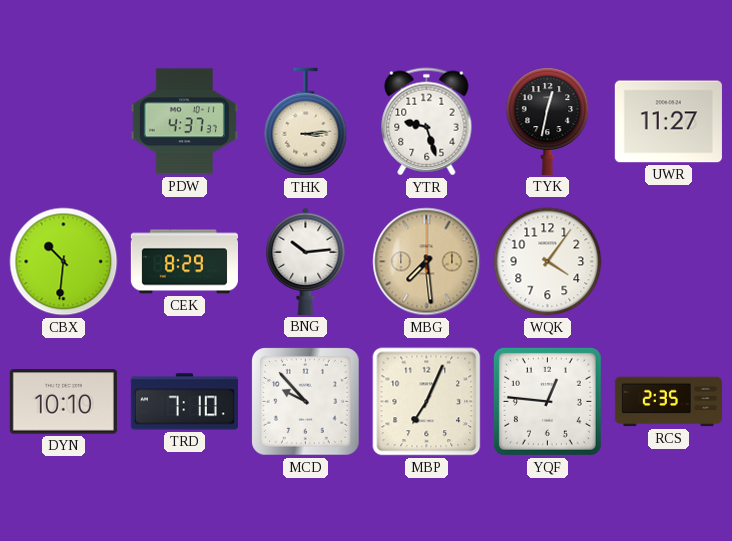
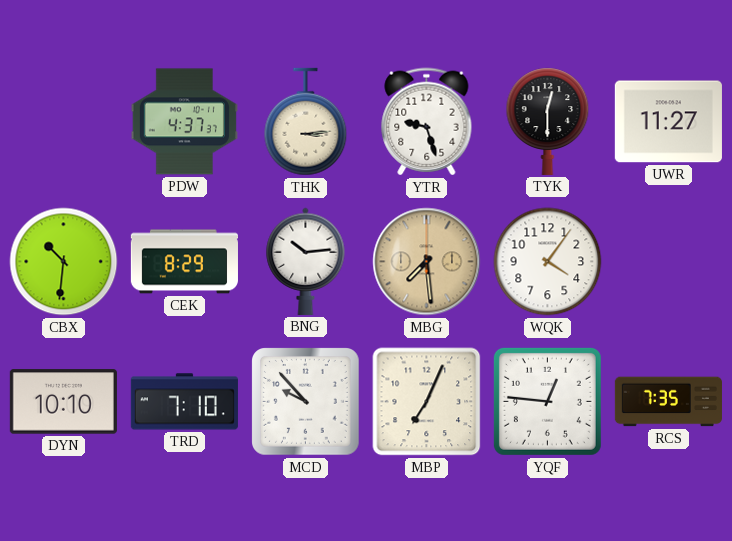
TYK: 12:32 -> 12:30
RCS: 2:35 -> 7:35
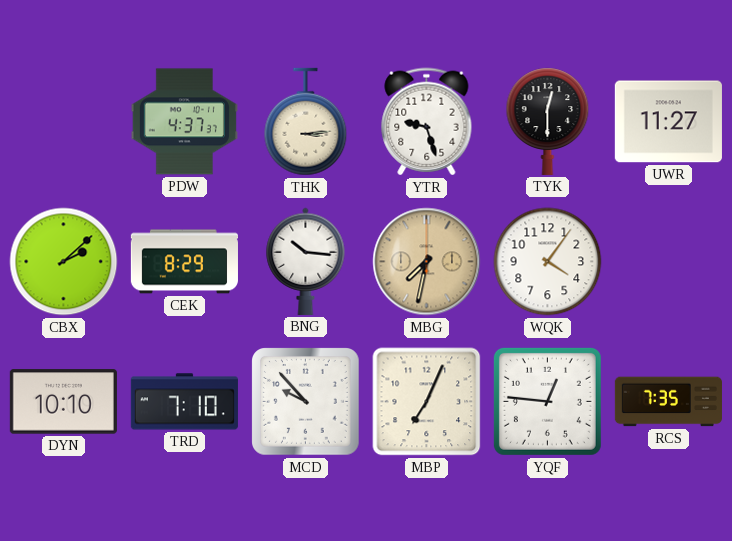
CBX: 10:31 -> 2:08
BNG: 10:14 -> 10:16
MBG: 7:29 -> 7:32
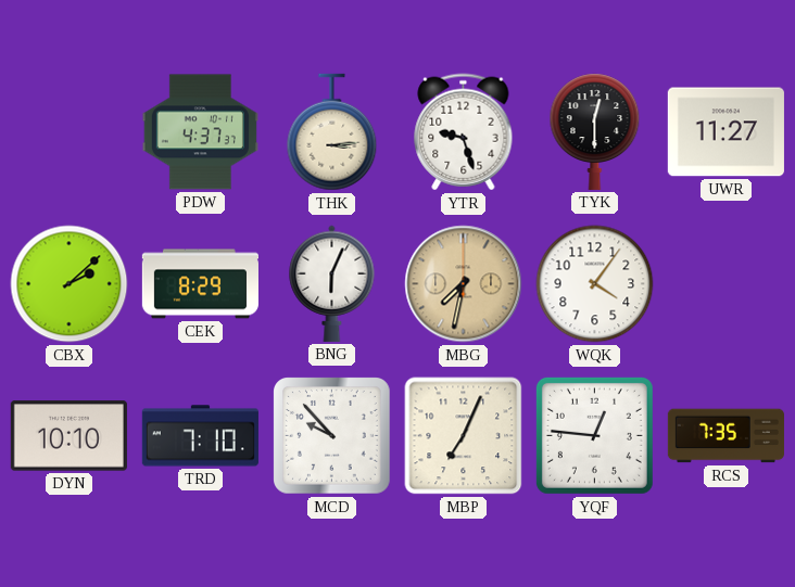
BNG: 10:16 -> 6:04
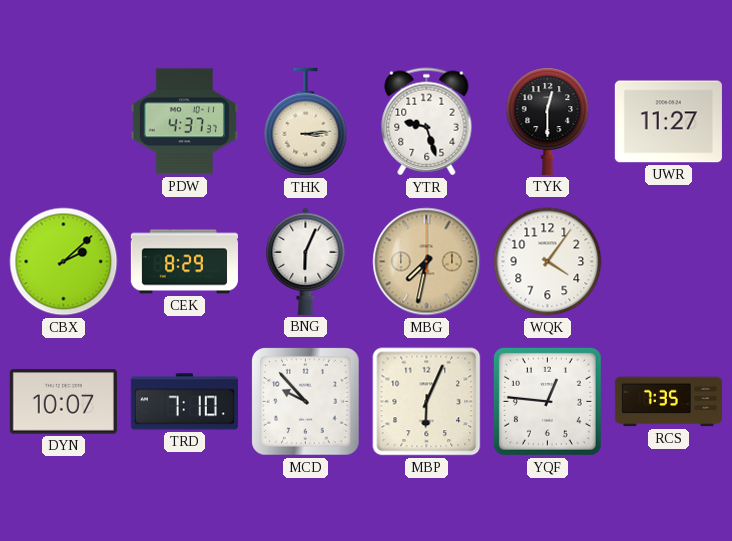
DYN: 10:10 -> 10:07
MBP: 7:04 -> 6:04
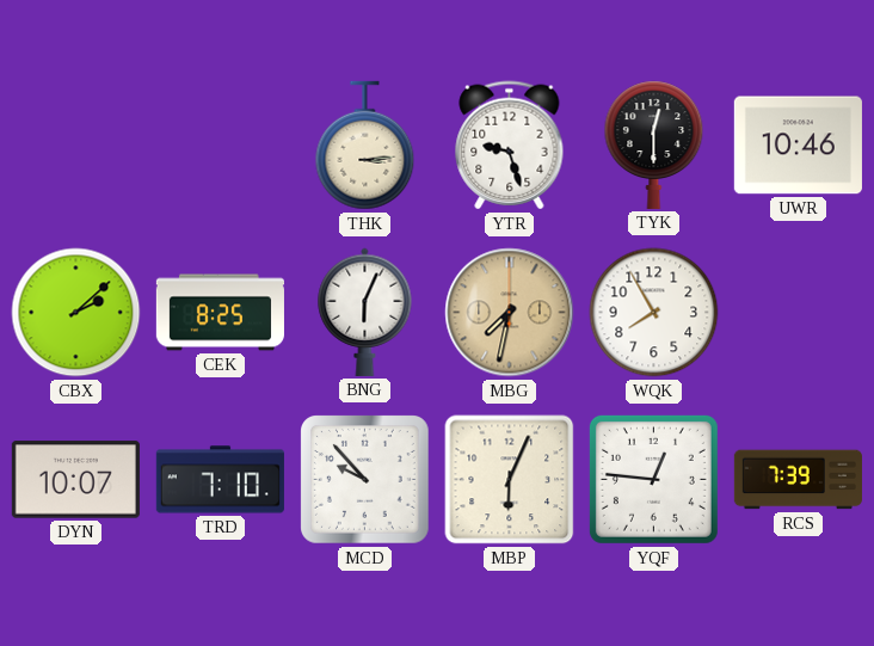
PDW: 4:37 -> none
UWR: 11:27 -> 10:46
CEK: 8:29 -> 8:25
WQK: 4:06 -> 7:55
RCS: 7:35 -> 7:39
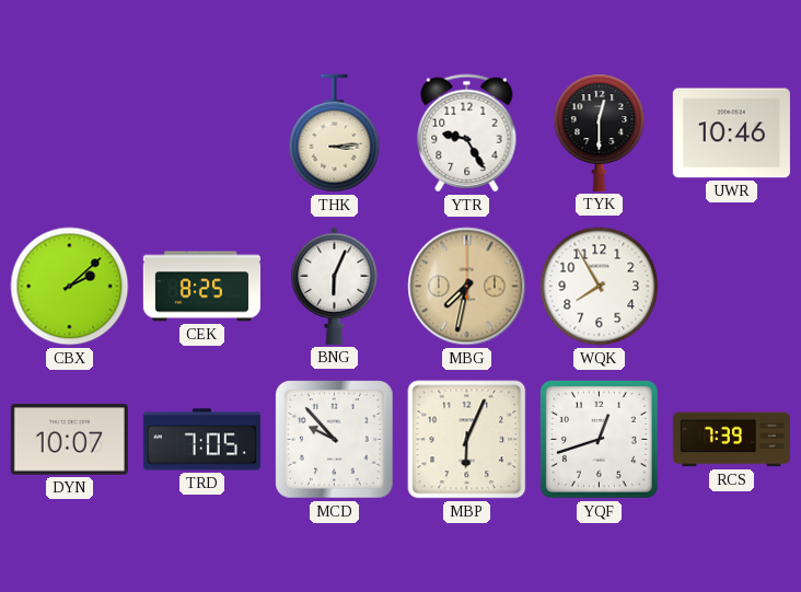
YTR: 9:27 -> 9:25
TRD: 7:10 -> 7:05
YQF: 12:46 -> 12:42
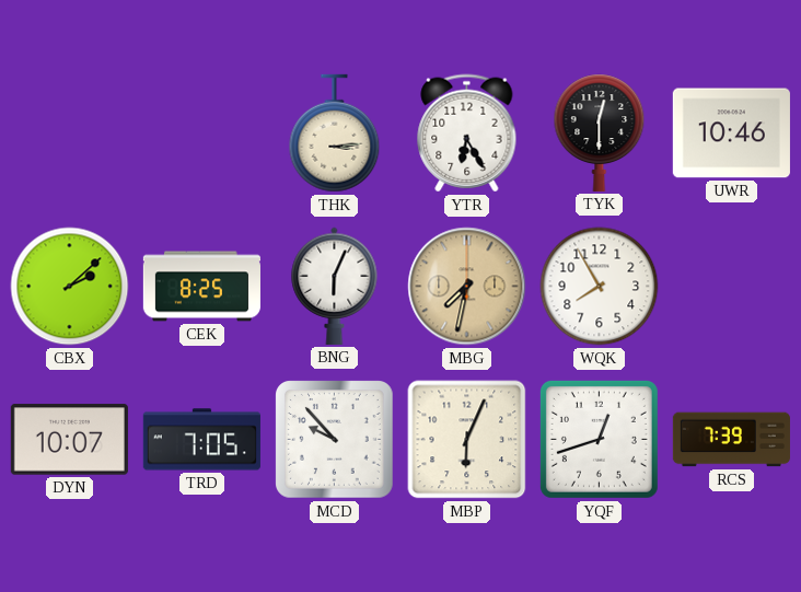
YTR: 9:25 -> 6:25
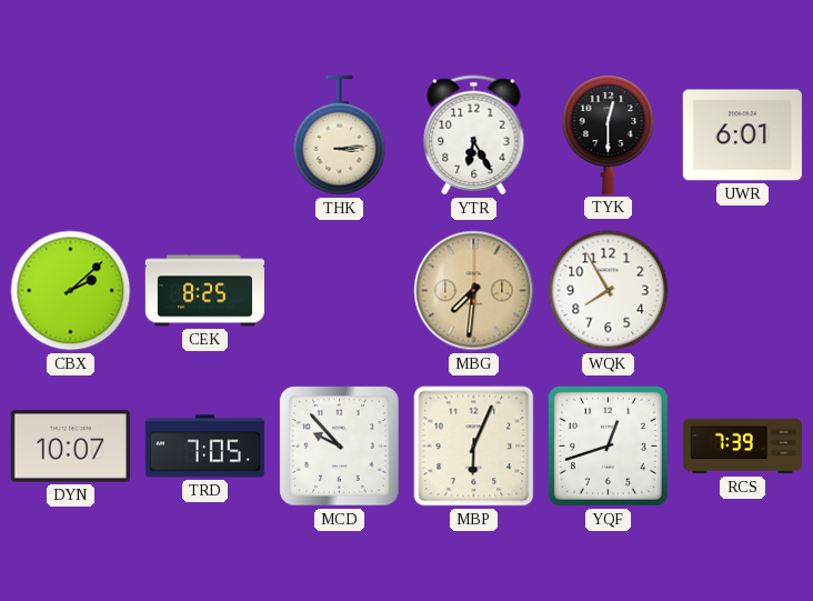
UWR: 10:46 -> 6:01
BNG: 6:04 -> none
MBG: 7:32 -> 7:31
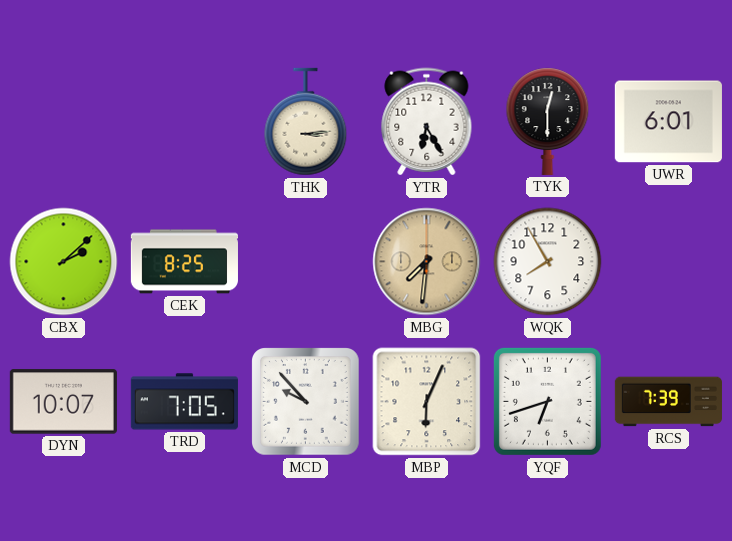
YQF: 12:42 -> 6:42
